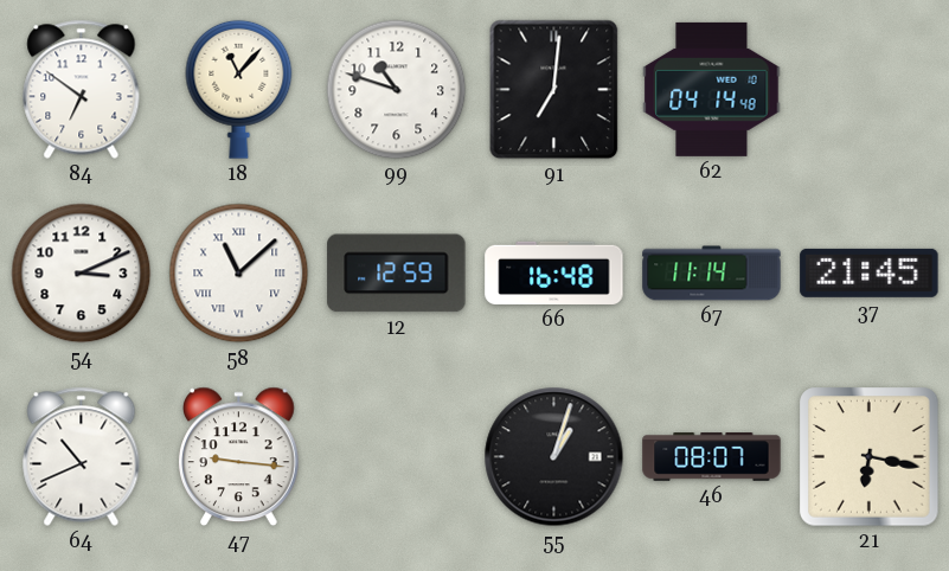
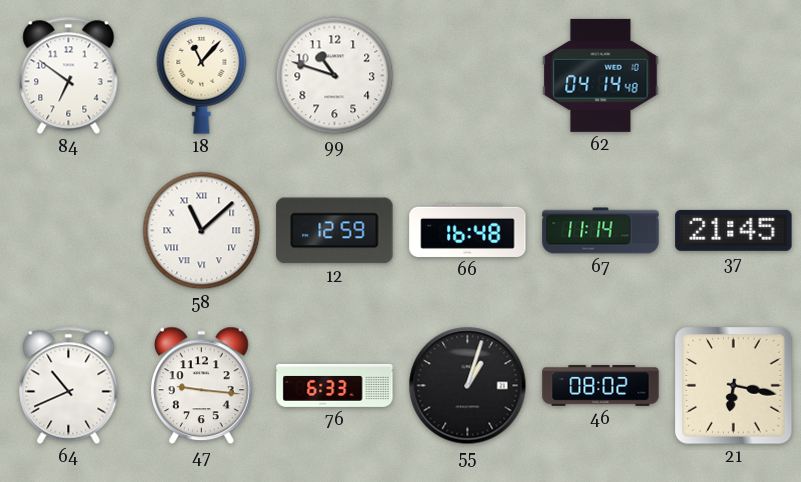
91: 7:01 -> none
54: 3:11 -> none
76: none -> 6:33
46: 08:07 -> 08:02
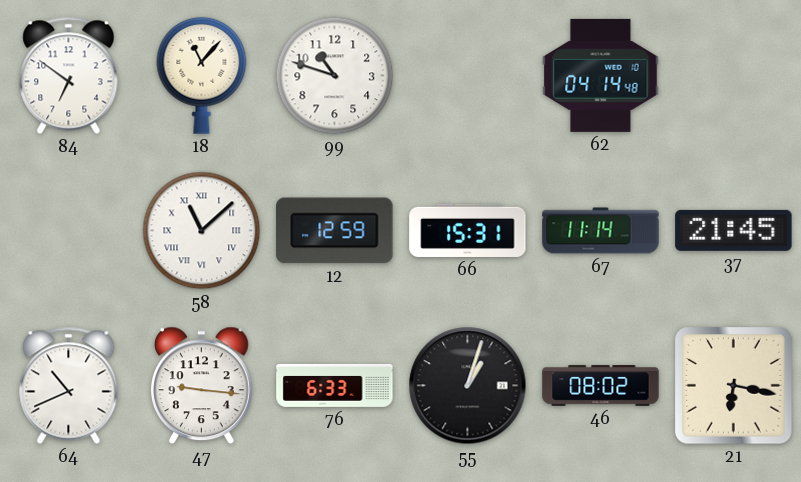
66: 16:48 -> 15:31
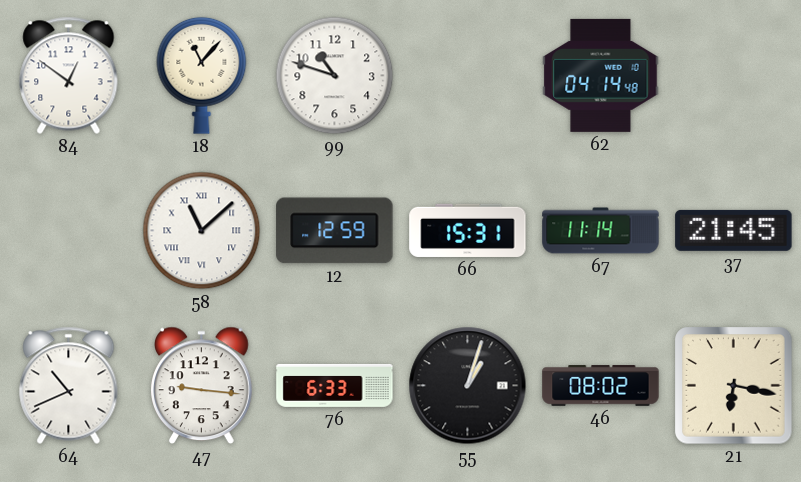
84: 6:51 -> 12:51
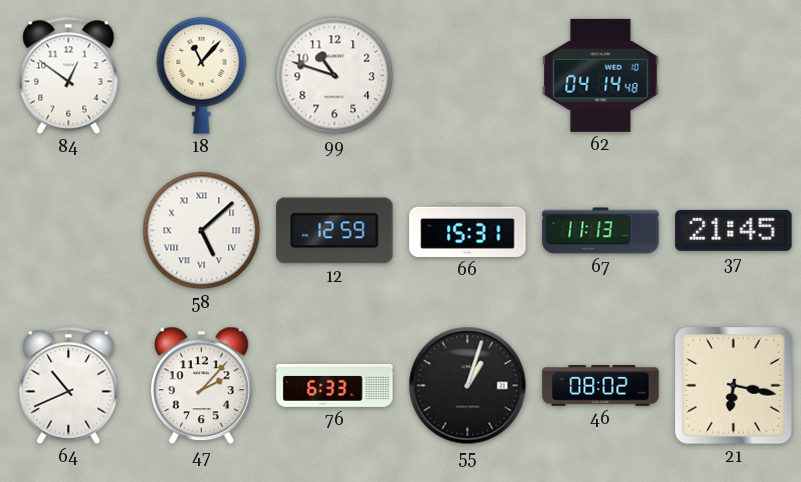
58: 11:08 -> 5:08
67: 11:14 -> 11:13
47: 9:16 -> 2:07
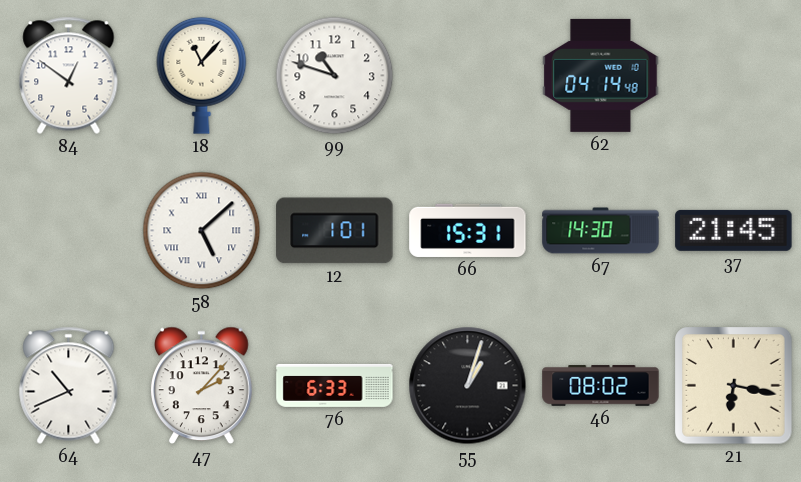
12: 12:59 -> 1:01
67: 11:13 -> 14:30
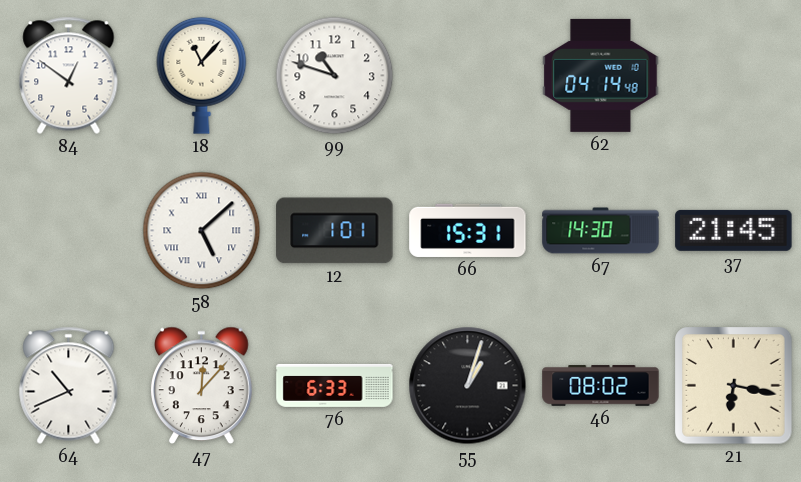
47: 2:07 -> 12:07
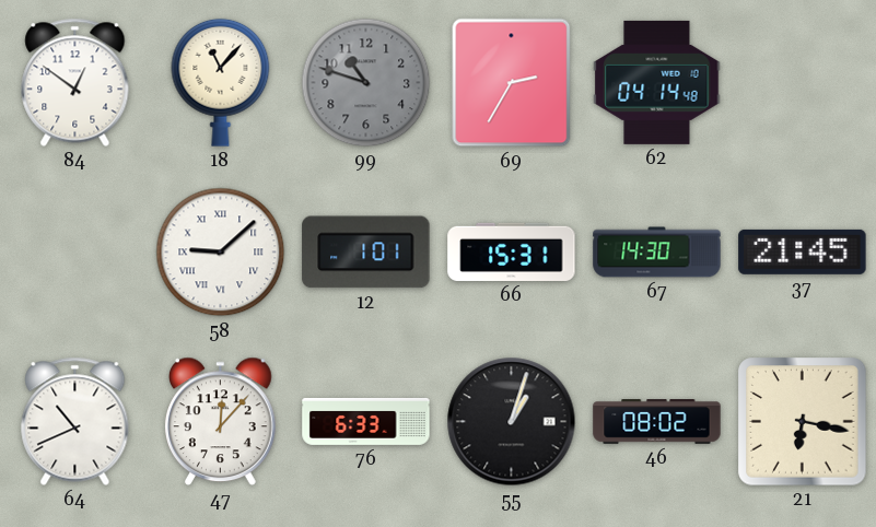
99 dial: white -> grey
69: none -> 2:35
58: 5:08 -> 9:08
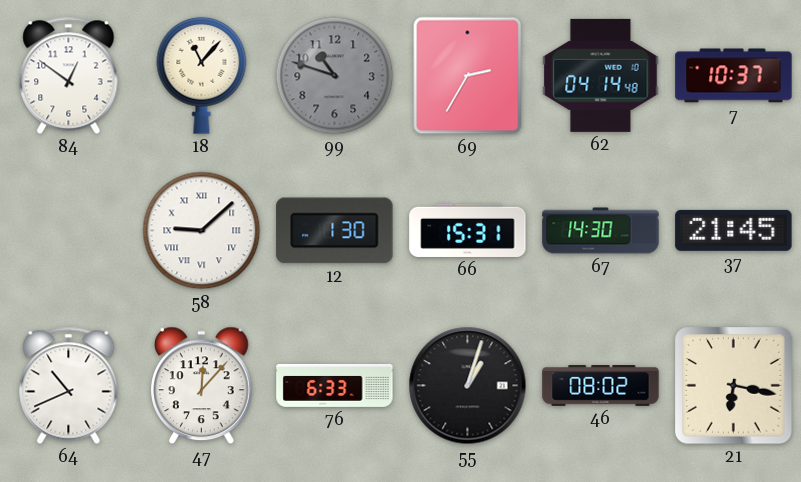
7: none -> 10:37
12: 1:01 -> 1:30
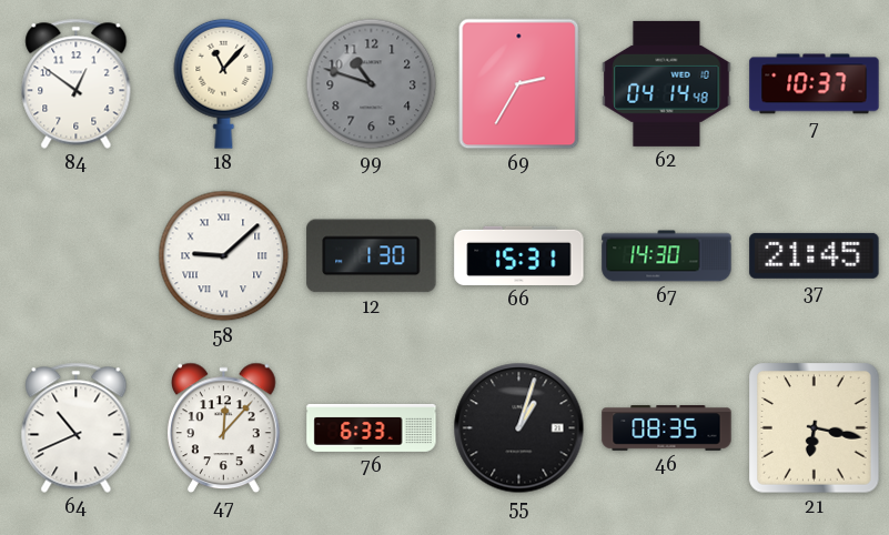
46: 08:02 -> 08:35
